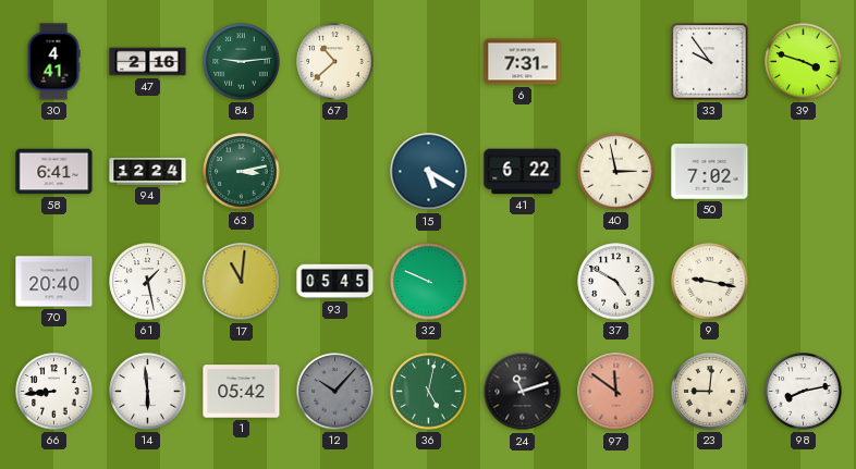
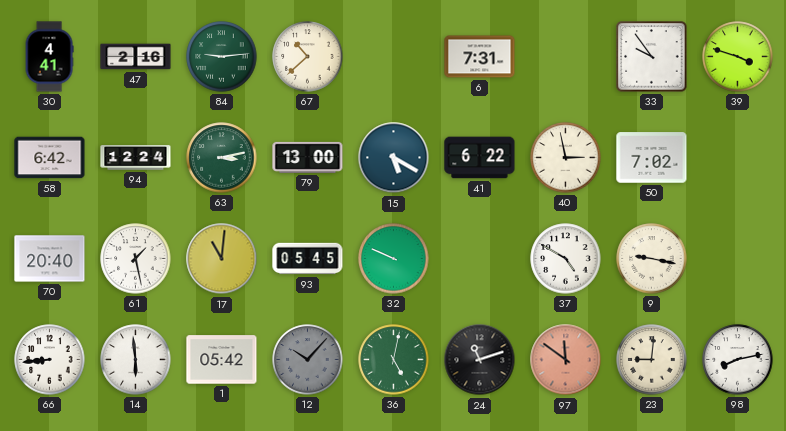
58: 6:41 -> 6:42
79: none -> 13:00
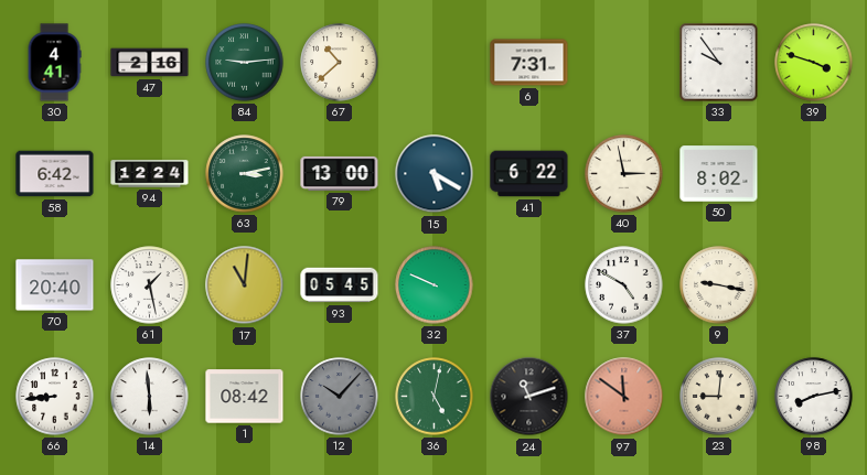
50: 7:02 -> 8:02
1: 05:42 -> 08:42
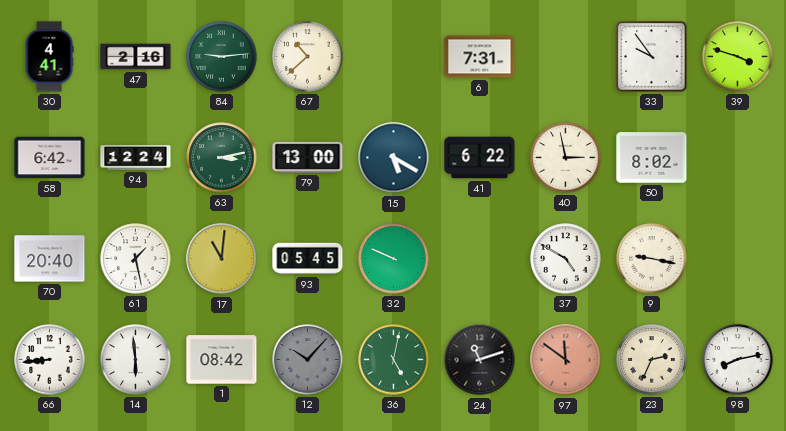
23: 9:01 -> 2:34
